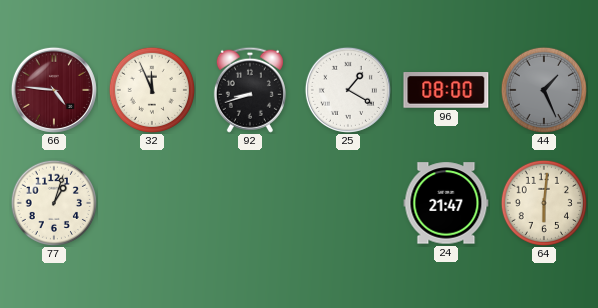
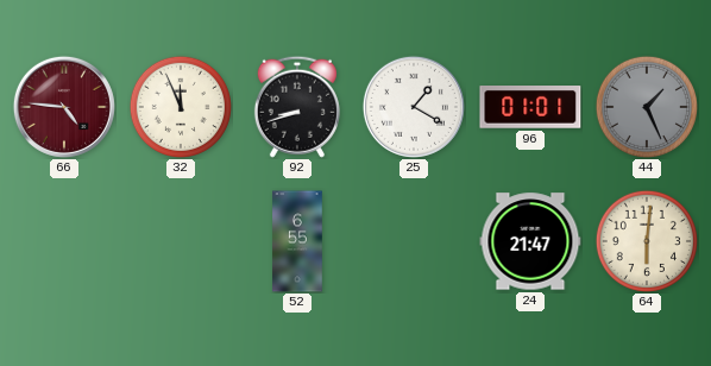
96: 08:00 -> 01:01
77: 1:03 -> none
52: none -> 6:55
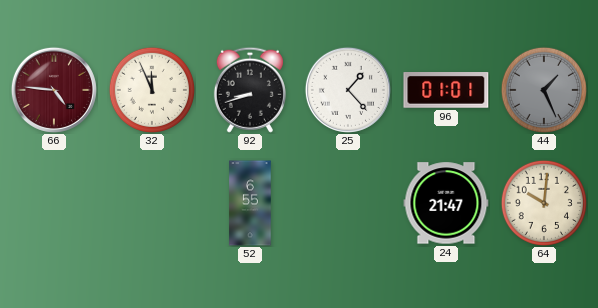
25: 1:20 -> 1:23
64: 6:01 -> 10:01
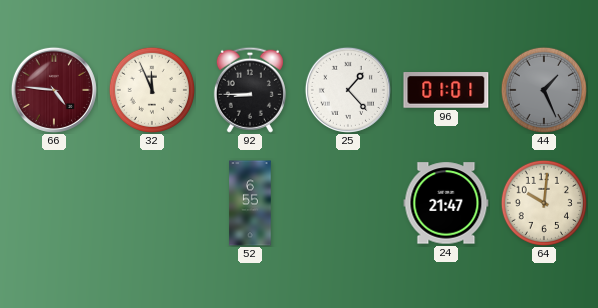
92: 8:42 -> 8:45
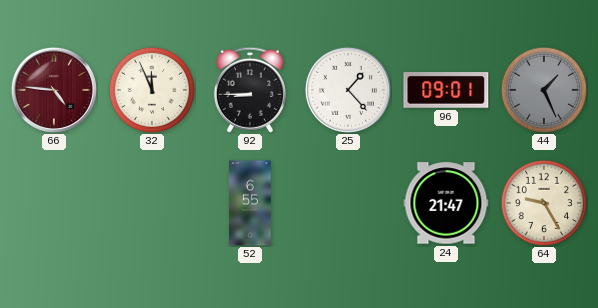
96: 01:01 -> 09:01
64: 10:01 -> 9:25
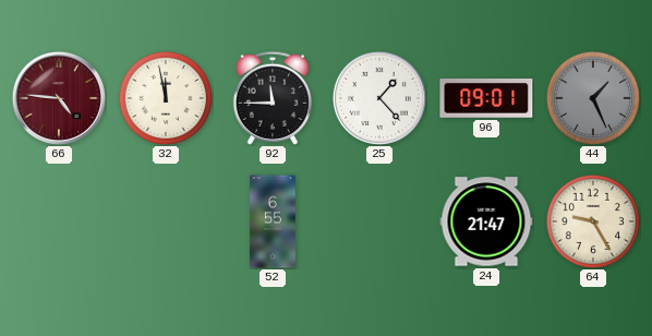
32: 11:56 -> 11:58
92: 8:45 -> 11:45
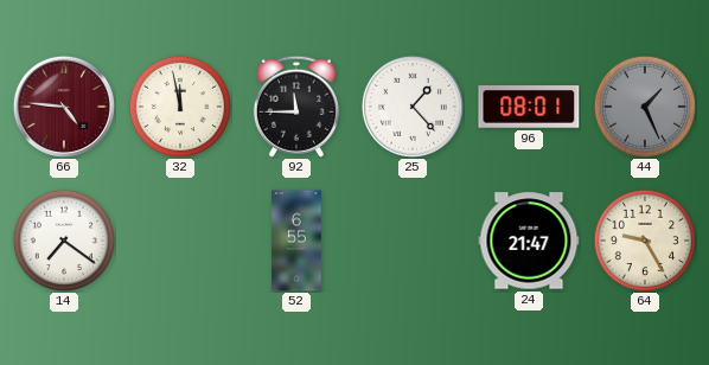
96: 09:01 -> 08:01
14: none -> 7:21
